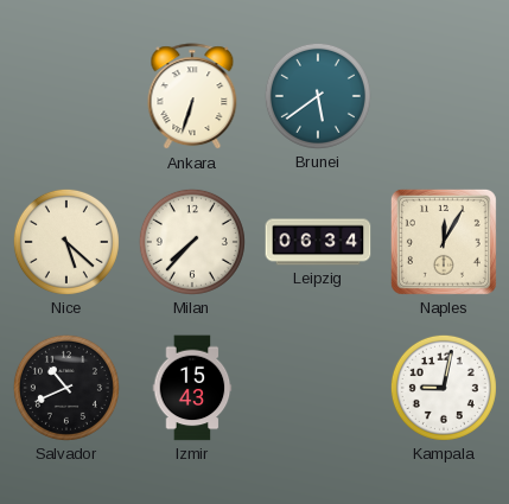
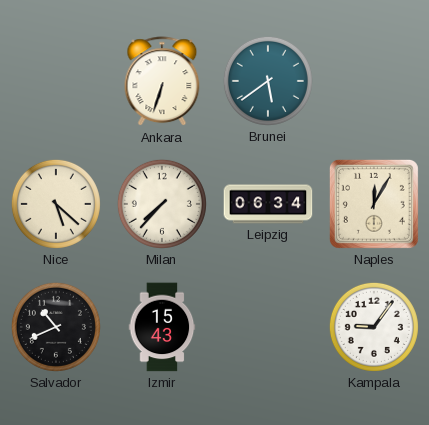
Kampala: 9:02 -> 9:06
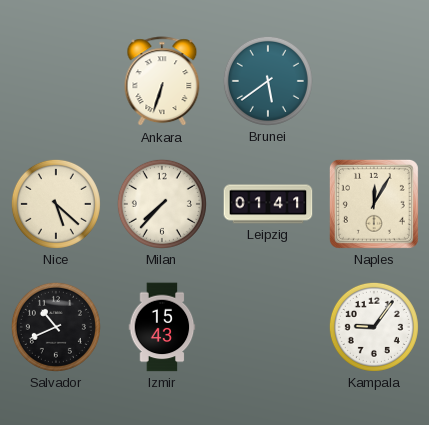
Leipzig: 06:34 -> 01:41
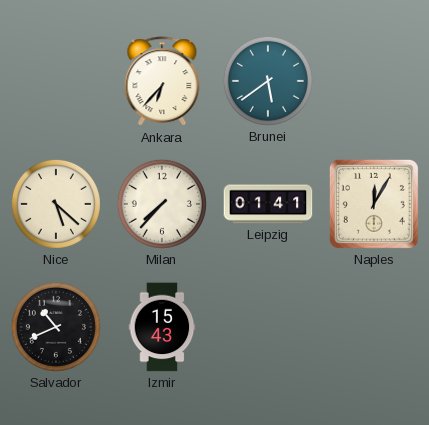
Ankara: 6:33 -> 6:37
Kampala: 9:06 -> none
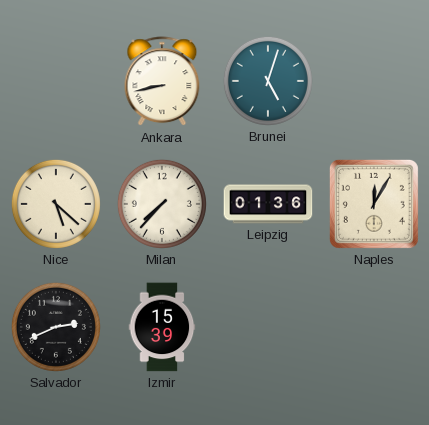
Ankara: 6:37 -> 8:43
Brunei: 5:39 -> 5:03
Leipzig: 01:41 -> 01:36
Salvador: 10:41 -> 2:41
Izmir: 15:43 -> 15:39
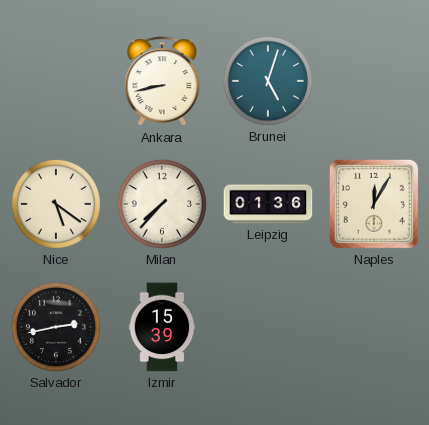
Nice: 5:22 -> 5:21
Salvador: 2:41 -> 2:43
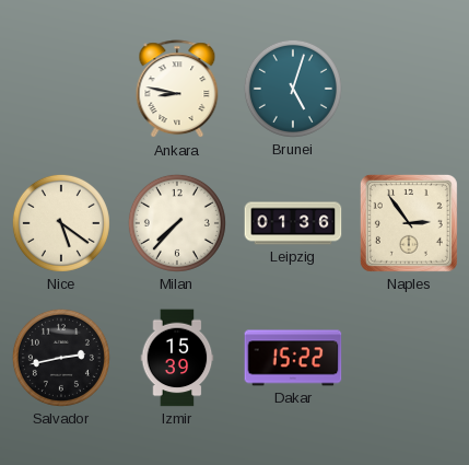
Ankara: 8:43 -> 8:47
Naples: 12:05 -> 2:54
Dakar: none -> 15:22
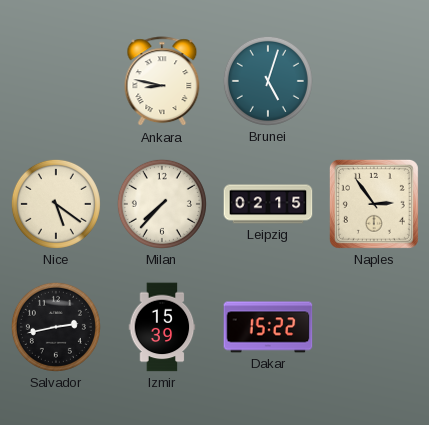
Leipzig: 01:36 -> 02:15
